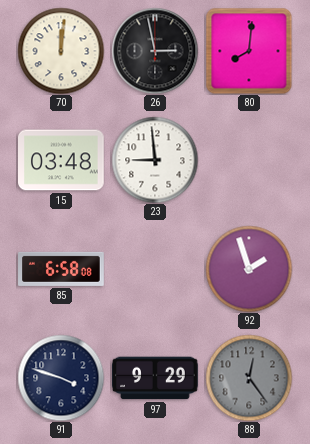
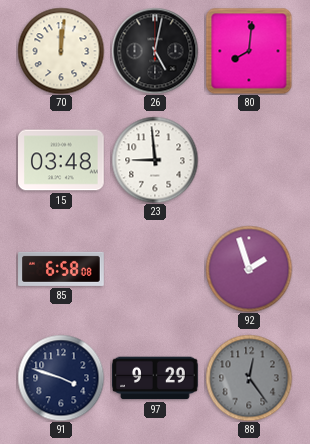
26: 2:58 -> 5:02
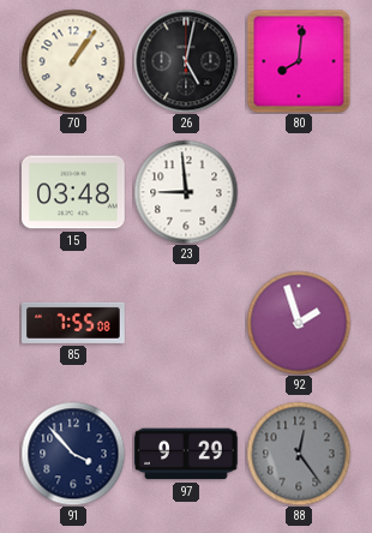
70: 12:01 -> 1:06
85: 6:58 -> 7:55
91: 3:48 -> 3:53
